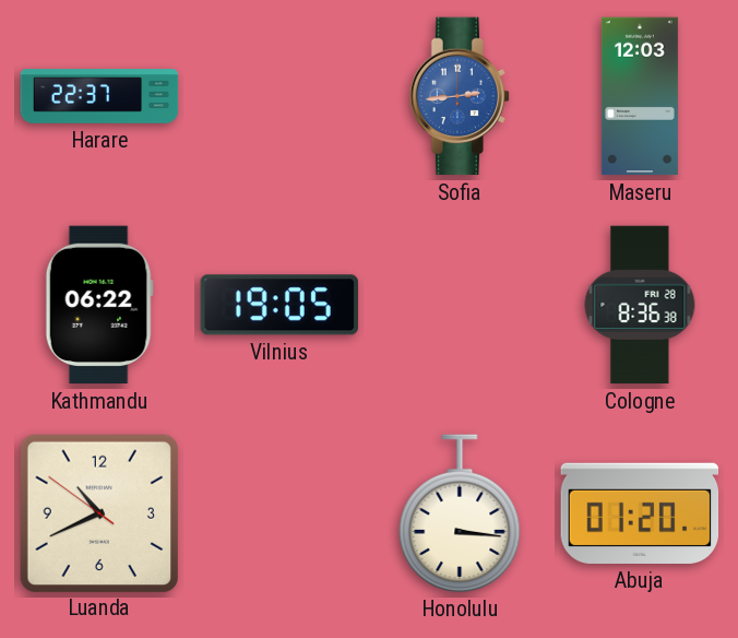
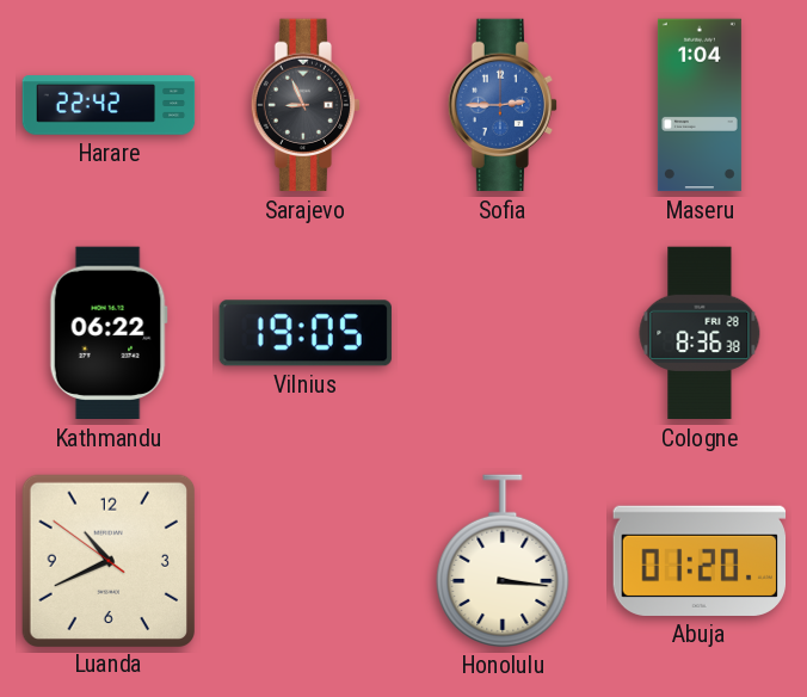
Harare: 22:37 -> 22:42
Sarajevo: none -> 8:56
Sofia: 2:44 -> 2:45
Maseru: 12:03 -> 1:04
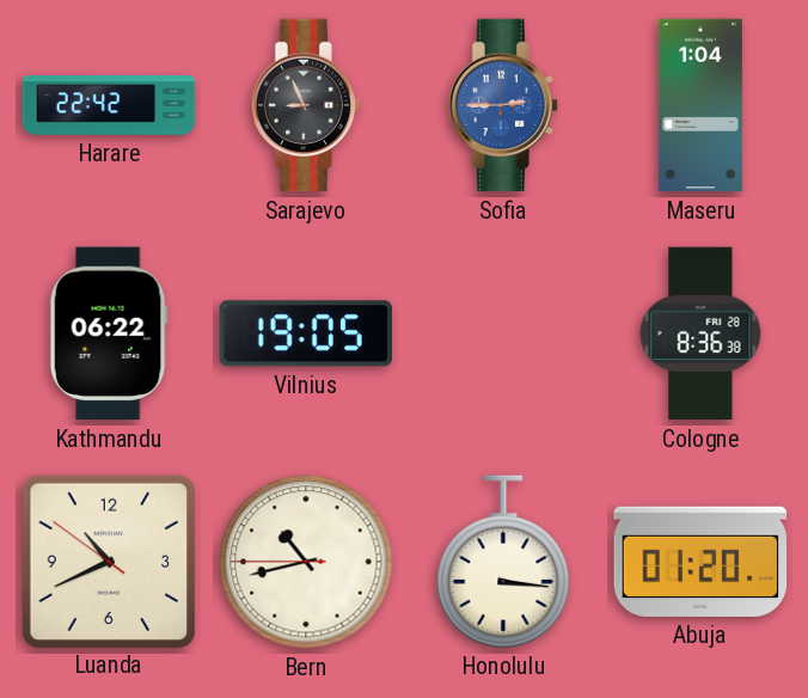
Bern: none -> 10:42
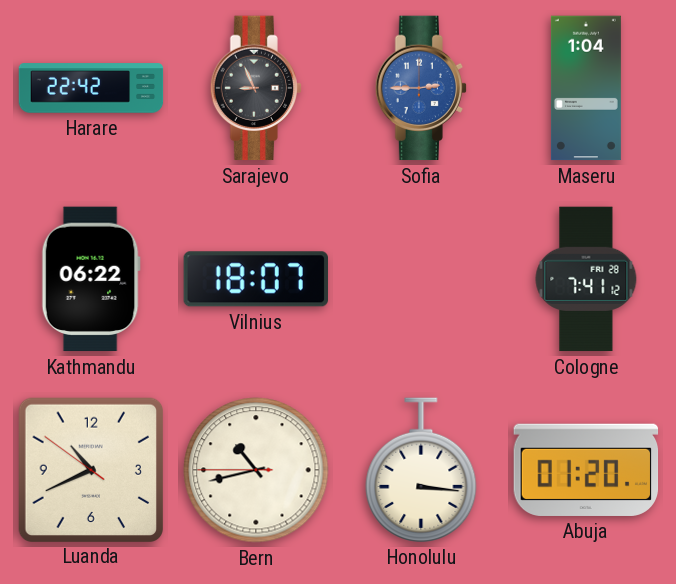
Vilnius: 19:05 -> 18:07
Cologne: 8:36 -> 7:41
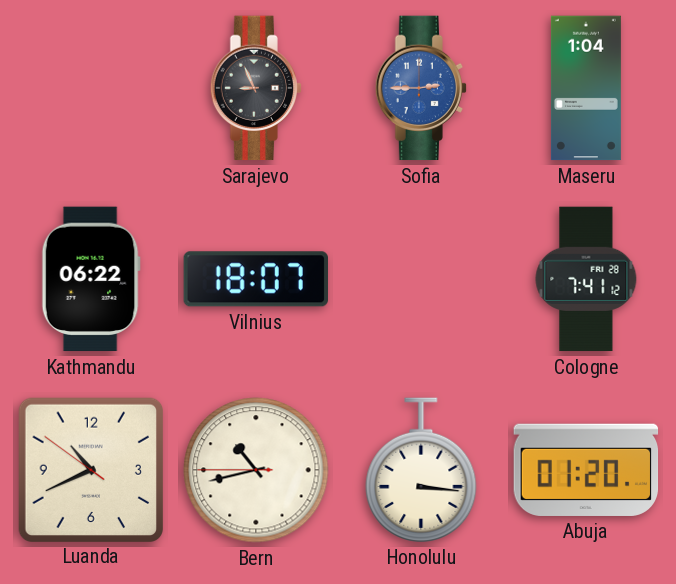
Harare: 22:42 -> none
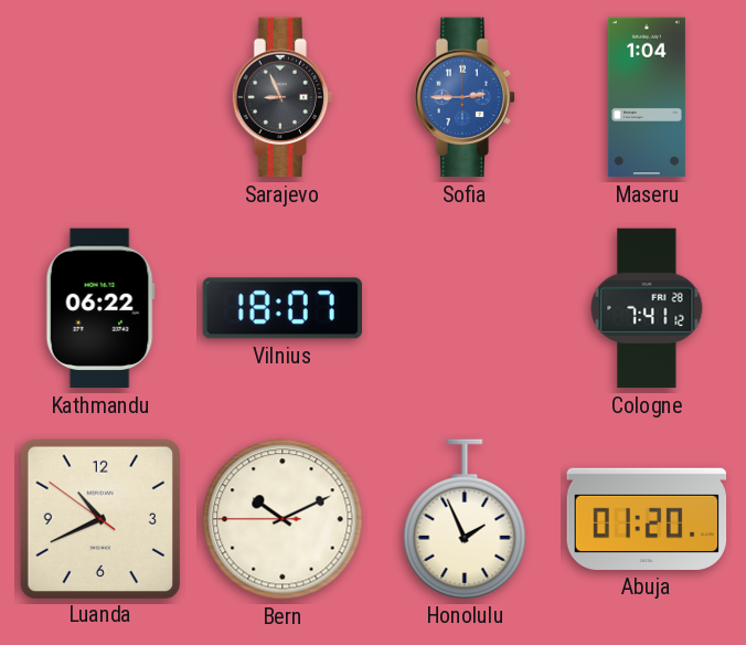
Bern: 10:42 -> 10:10
Honolulu: 3:16 -> 1:56
